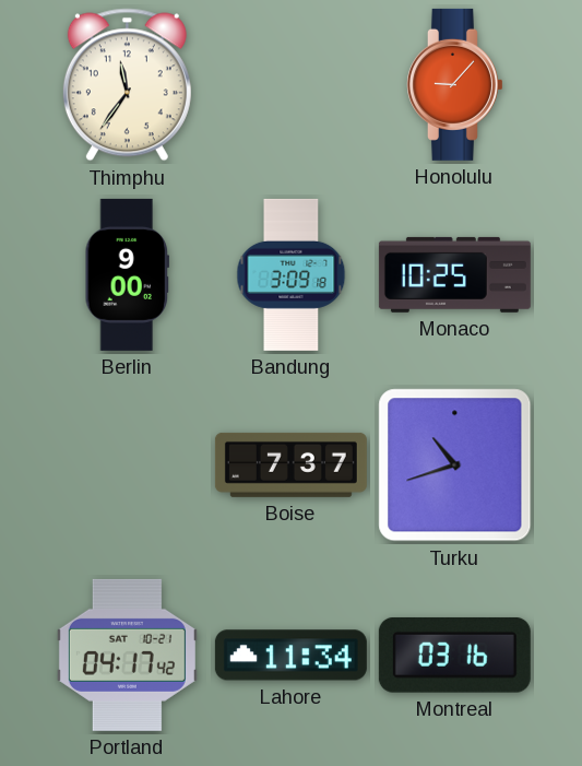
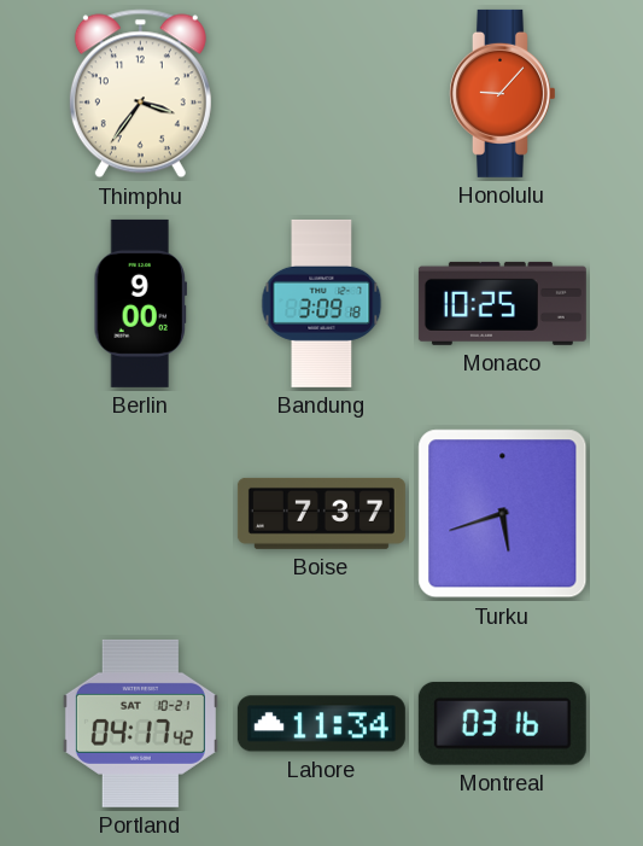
Thimphu: 11:36 -> 3:36
Turku: 10:42 -> 5:42
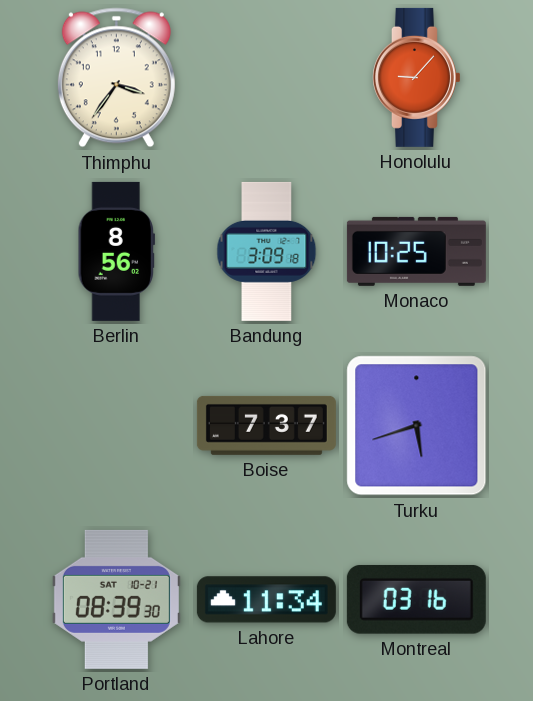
Berlin: 9:00 -> 8:56
Portland: 04:17 -> 08:39
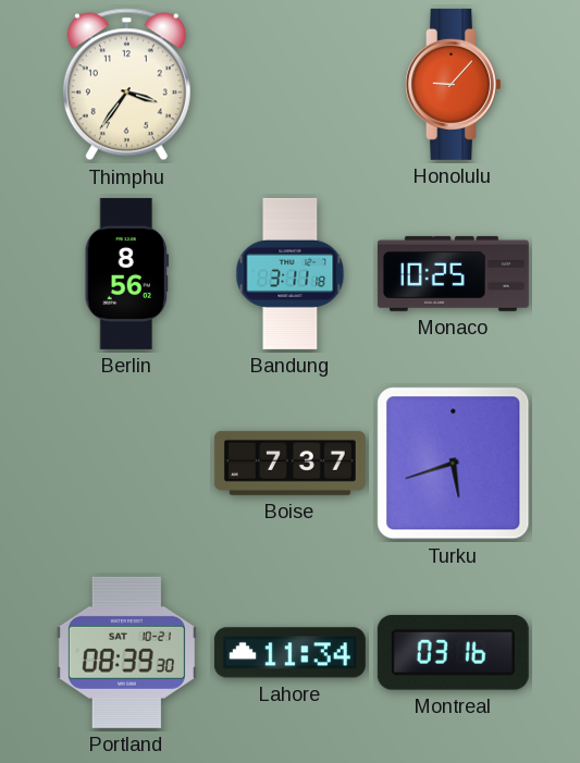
Bandung: 3:09 -> 3:11
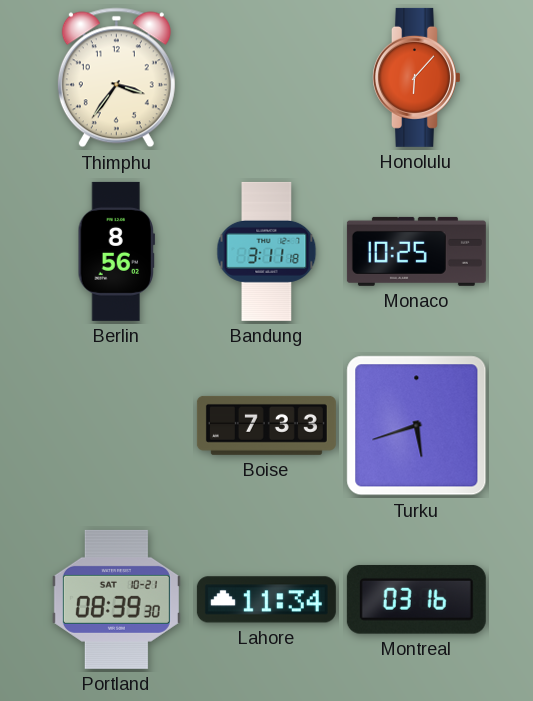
Honolulu: 9:07 -> 6:07
Boise: 7:37 -> 7:33
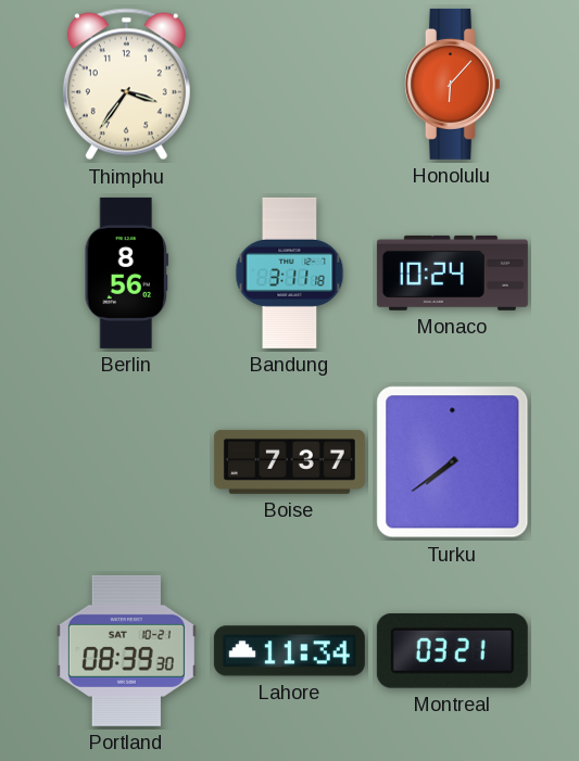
Monaco: 10:25 -> 10:24
Boise: 7:33 -> 7:37
Turku: 5:42 -> 7:39
Montreal: 03:16 -> 03:21
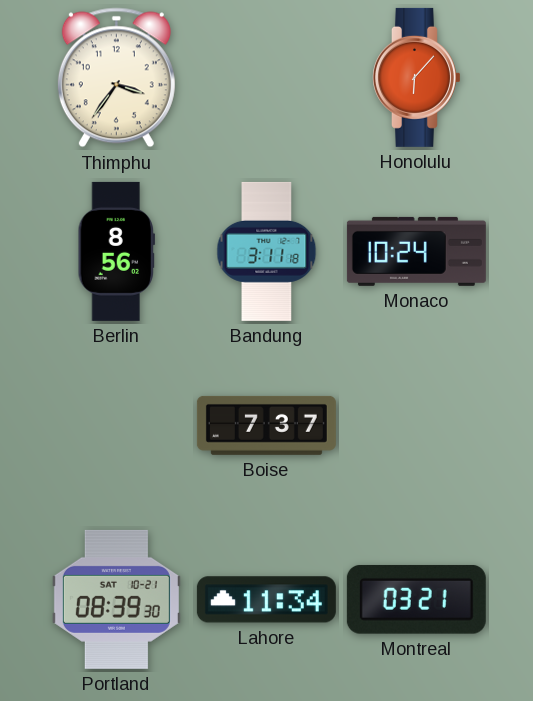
Turku: 7:39 -> none
